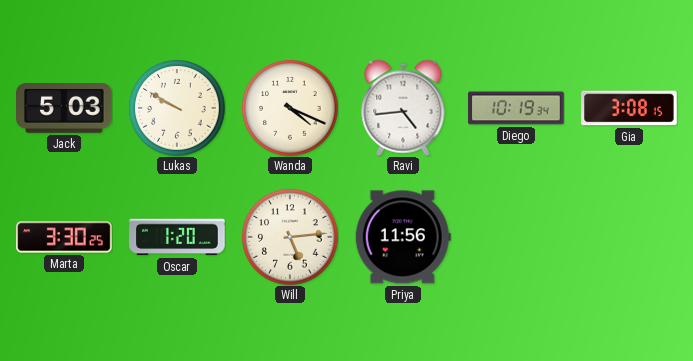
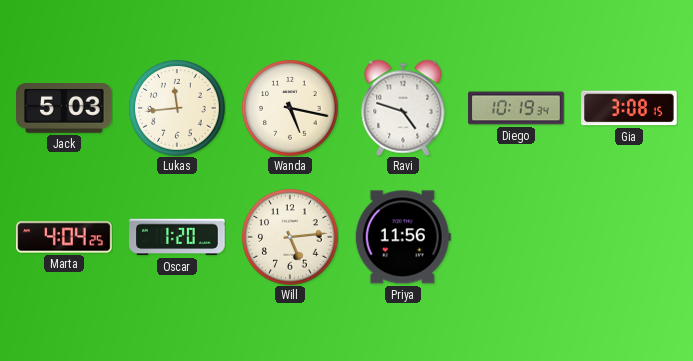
Lukas: 9:50 -> 11:44
Wanda: 4:19 -> 5:17
Ravi: 4:44 -> 4:48
Marta: 3:30 -> 4:04
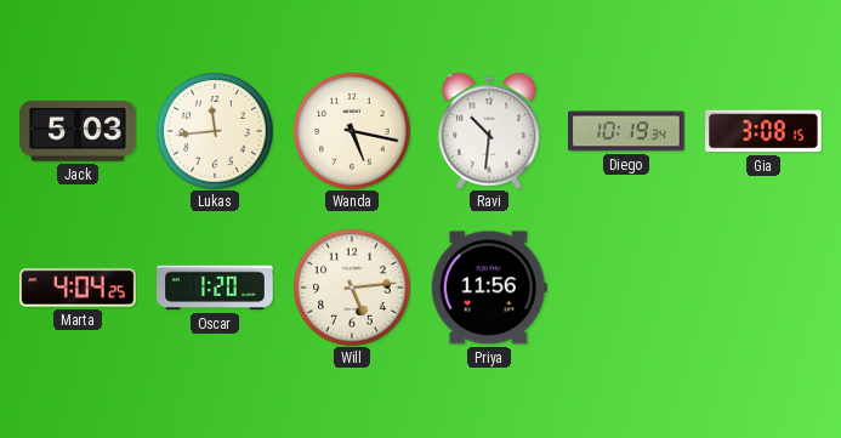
Ravi: 4:48 -> 10:31
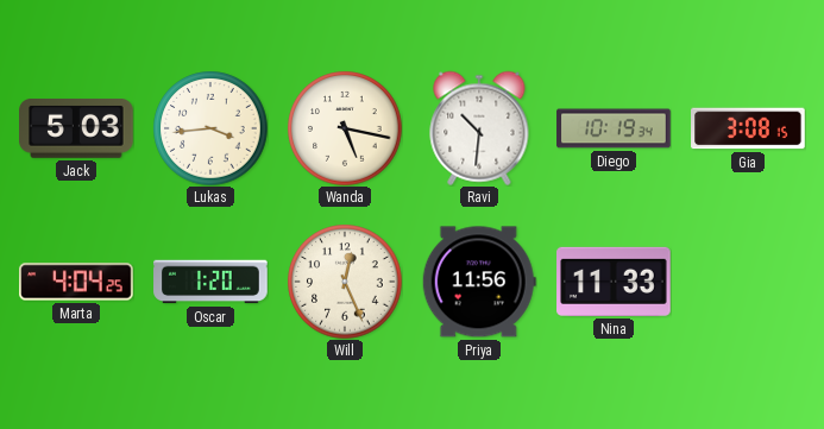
Lukas: 11:44 -> 3:44
Will: 5:14 -> 12:26
Nina: none -> 11:33
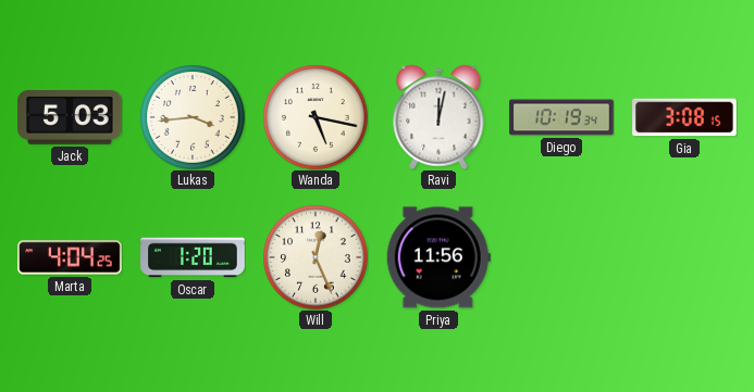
Ravi: 10:31 -> 12:02
Nina: 11:33 -> none
